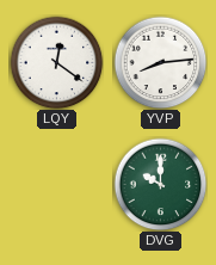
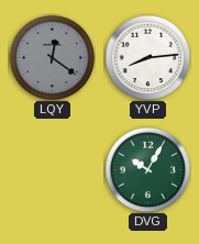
LQY dial: white -> grey
DVG: 10:00 -> 10:05
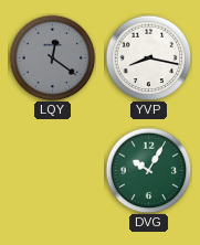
YVP: 8:14 -> 8:17
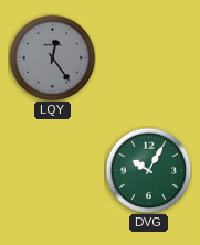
LQY: 12:21 -> 12:24
YVP: 8:17 -> none
